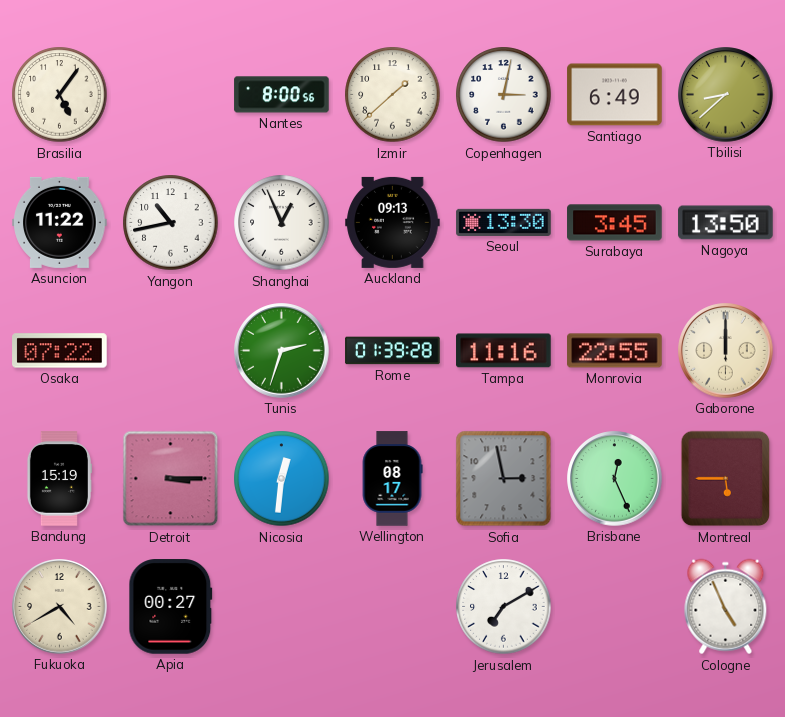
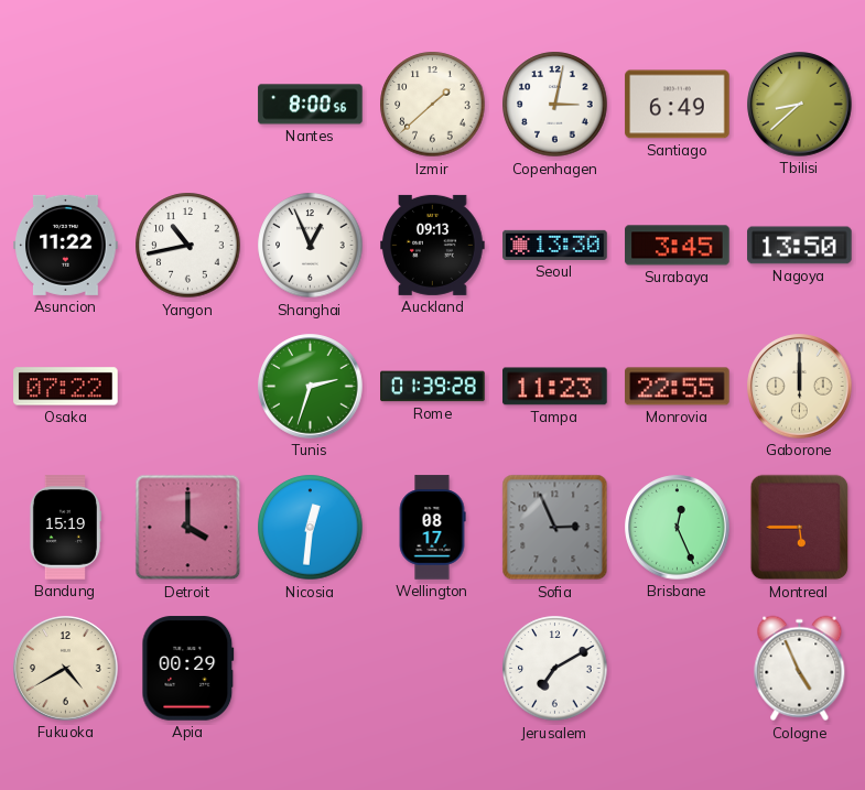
Brasilia: 5:06 -> none
Tampa: 11:16 -> 11:23
Detroit: 3:15 -> 4:00
Sofia: 2:58 -> 2:56
Apia: 00:27 -> 00:29
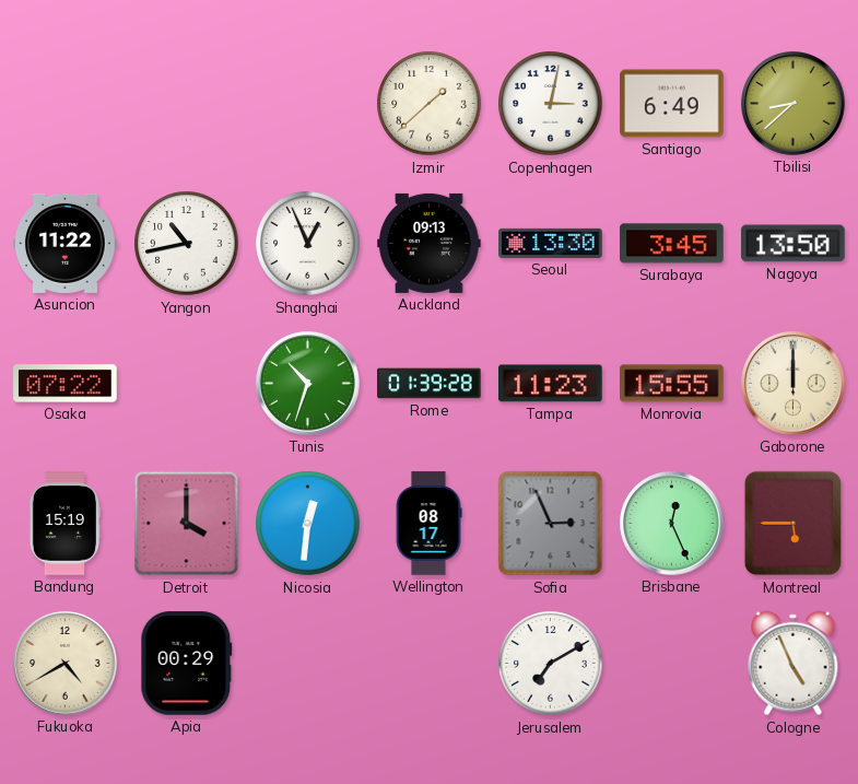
Nantes: 8:00 -> none
Tunis: 2:33 -> 10:33
Monrovia: 22:55 -> 15:55
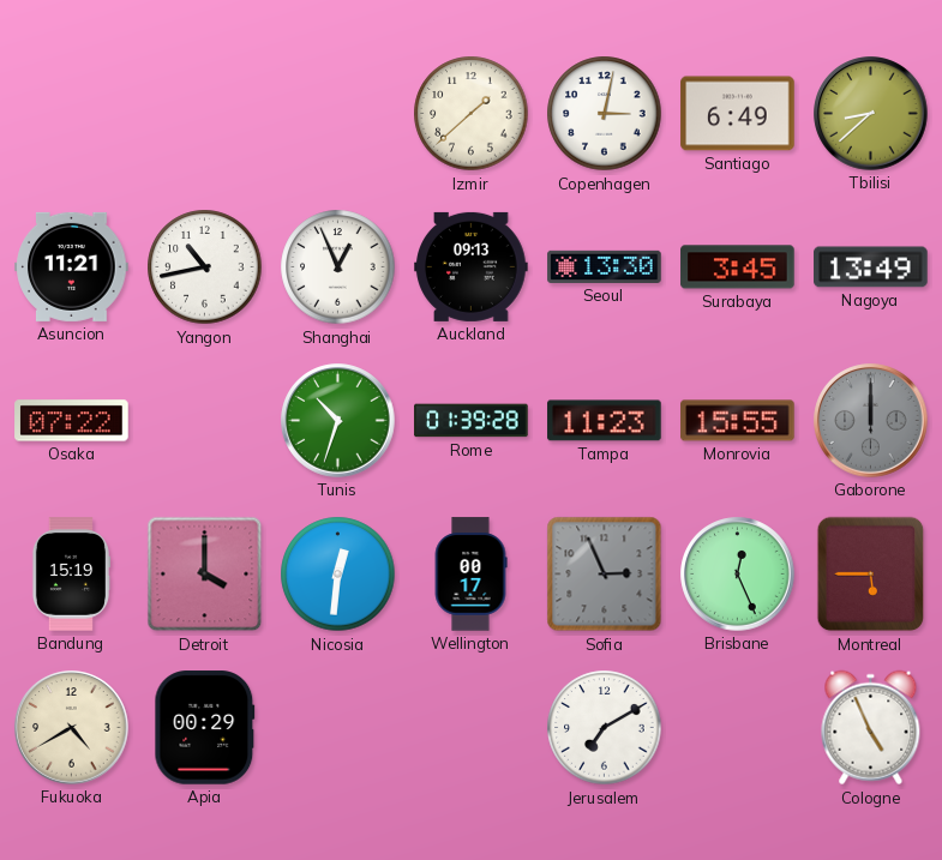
Asuncion: 11:22 -> 11:21
Nagoya: 13:50 -> 13:49
Gaborone dial: cream -> grey
Wellington: 08:17 -> 00:17
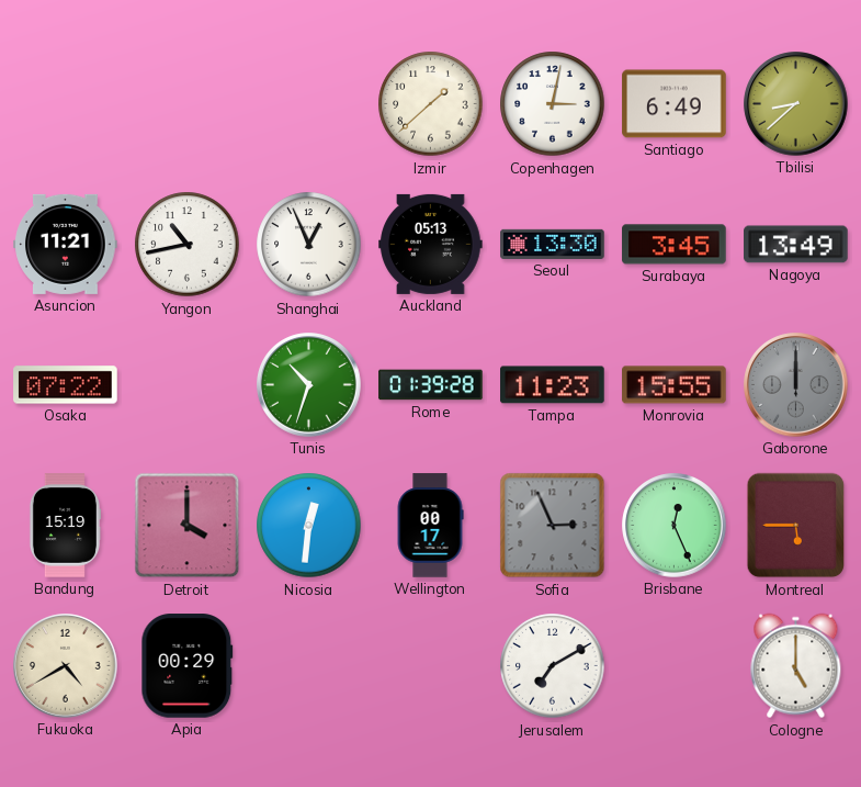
Auckland: 09:13 -> 05:13
Cologne: 4:56 -> 5:00
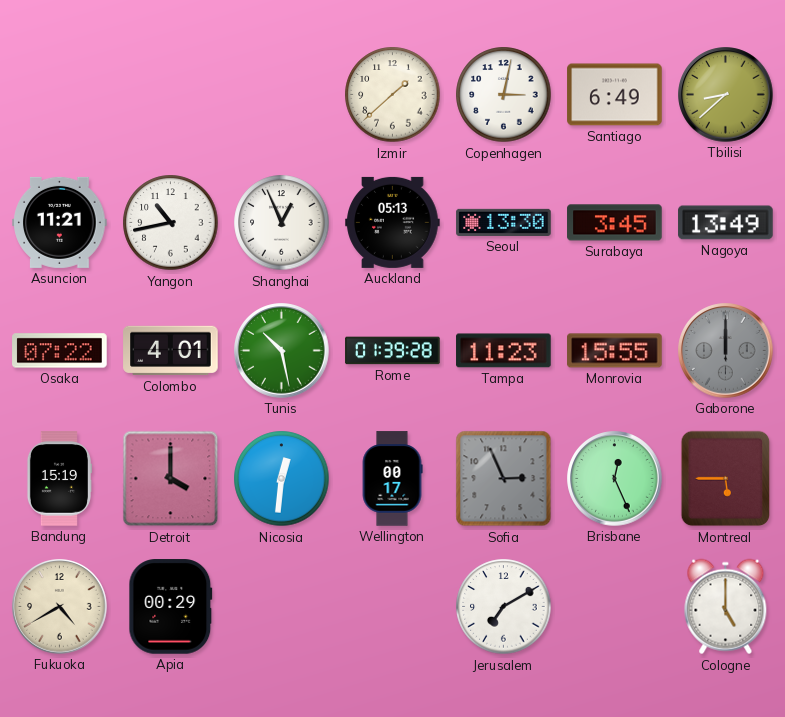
Colombo: none -> 4:01
Tunis: 10:33 -> 10:28
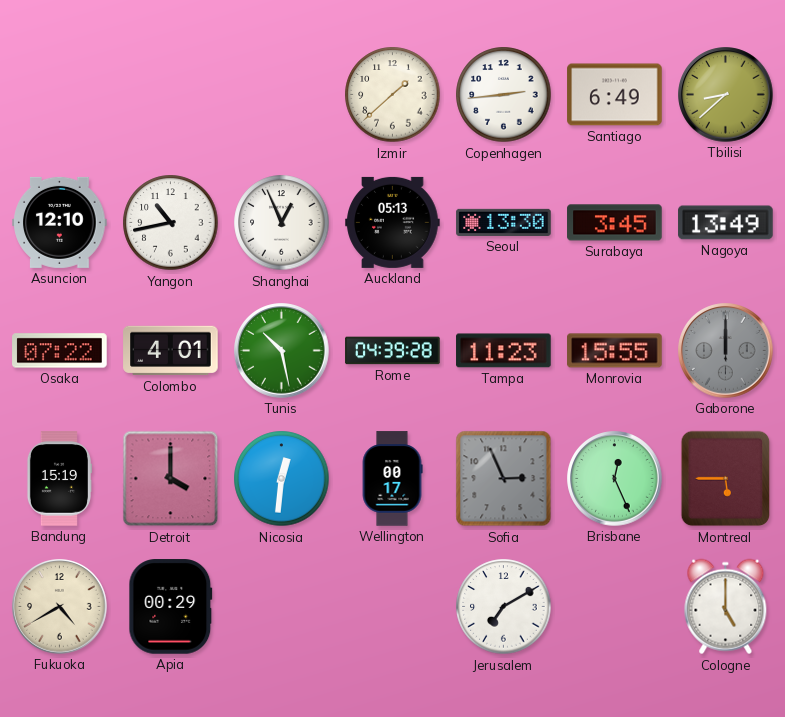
Copenhagen: 3:02 -> 2:44
Asuncion: 11:21 -> 12:10
Rome: 01:39 -> 04:39
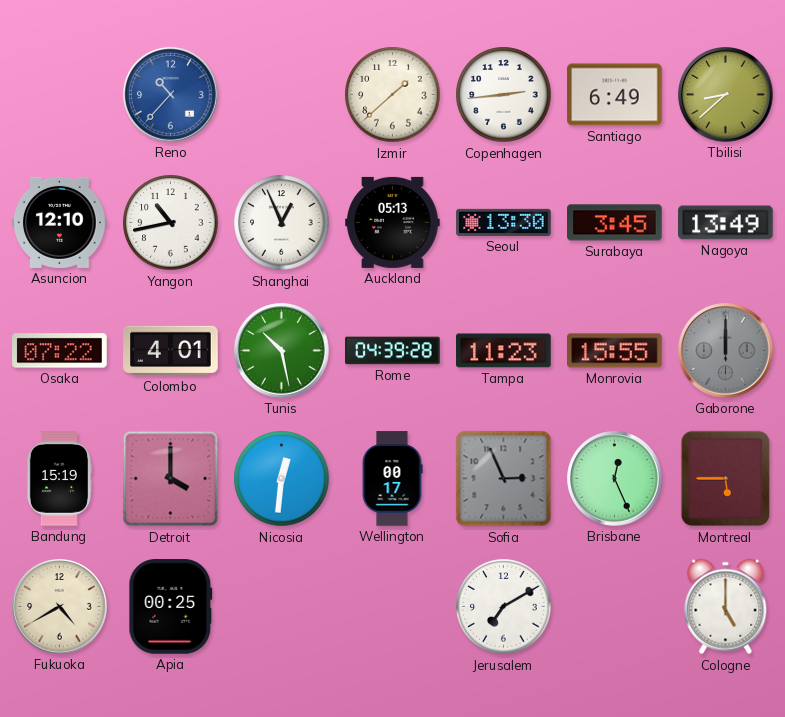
Reno: none -> 10:37
Apia: 00:29 -> 00:25
